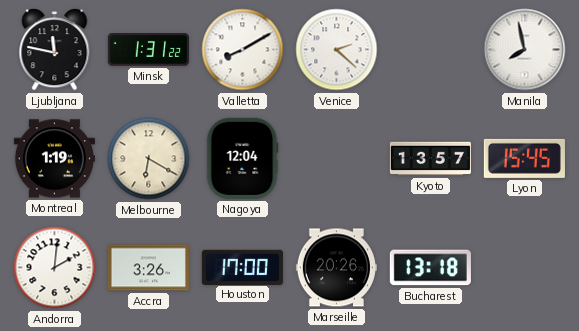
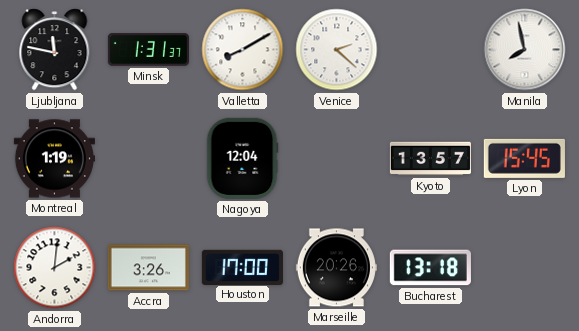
Minsk: 1:31:22 -> 1:31:37
Melbourne: 6:20 -> none
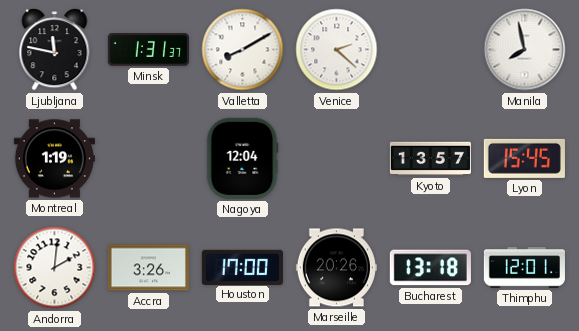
Thimphu: none -> 12:01
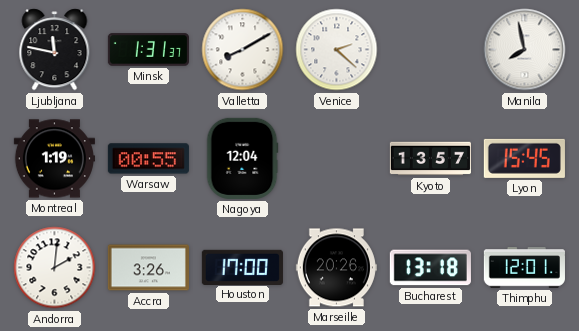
Warsaw: none -> 00:55
